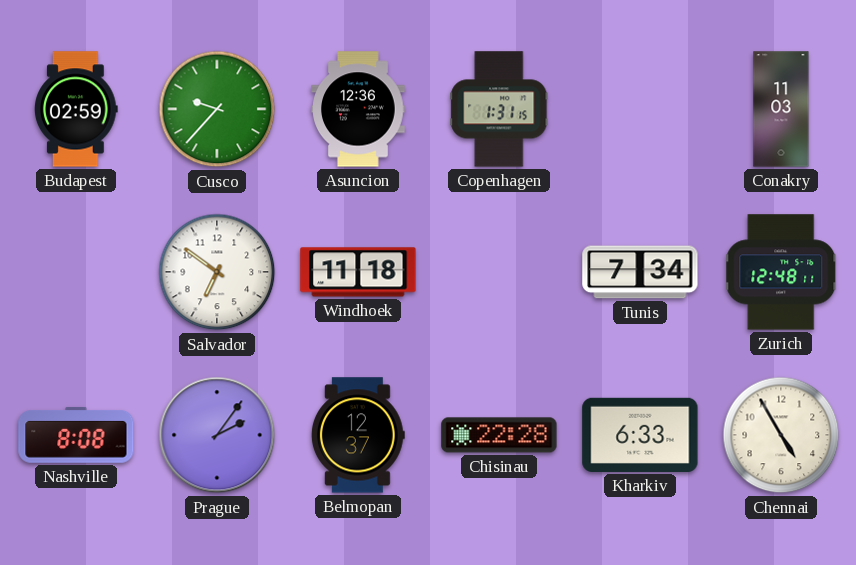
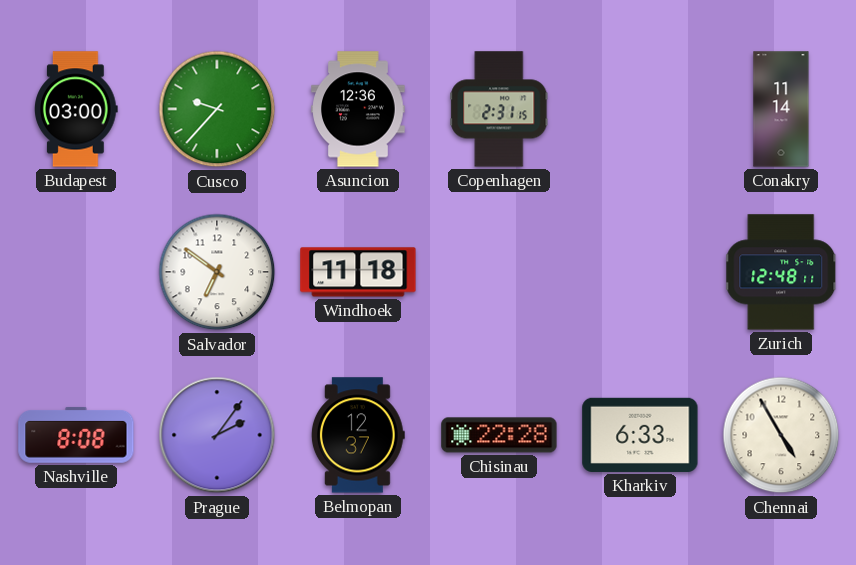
Budapest: 02:59 -> 03:00
Copenhagen: 1:31 -> 2:31
Conakry: 11:03 -> 11:14
Tunis: 7:34 -> none
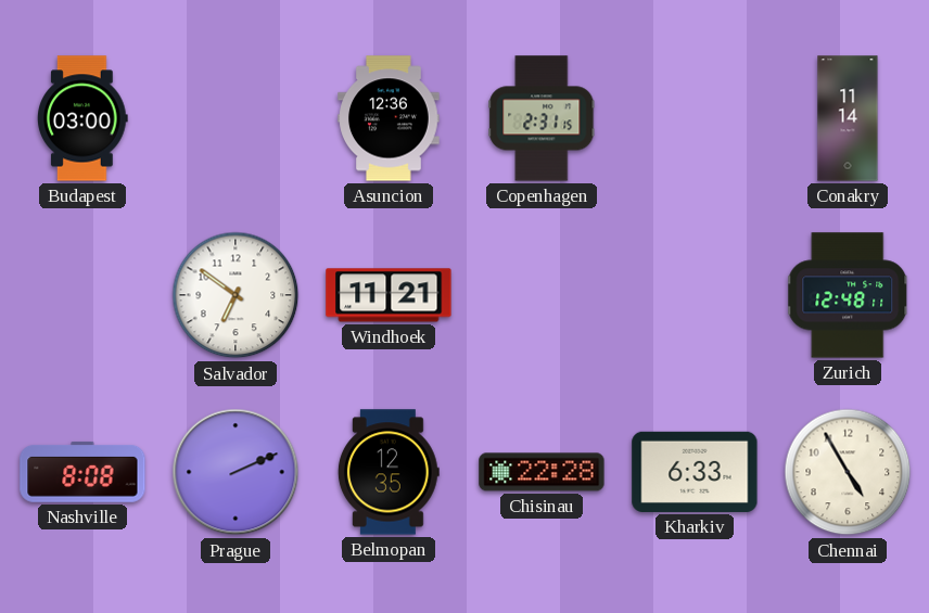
Cusco: 9:37 -> none
Windhoek: 11:18 -> 11:21
Prague: 2:06 -> 2:11
Belmopan: 12:37 -> 12:35
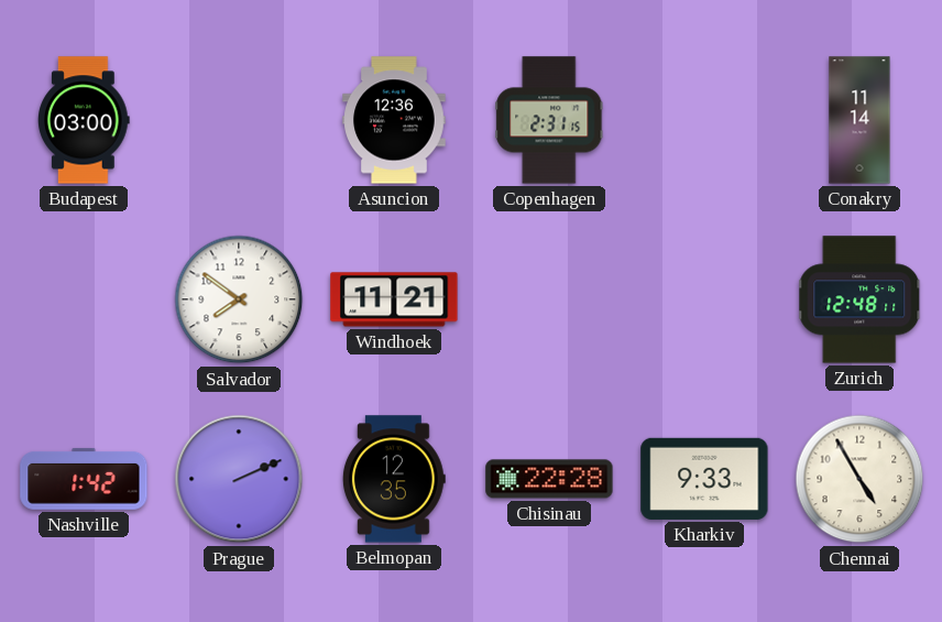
Salvador: 6:51 -> 7:51
Nashville: 8:08 -> 1:42
Kharkiv: 6:33 -> 9:33
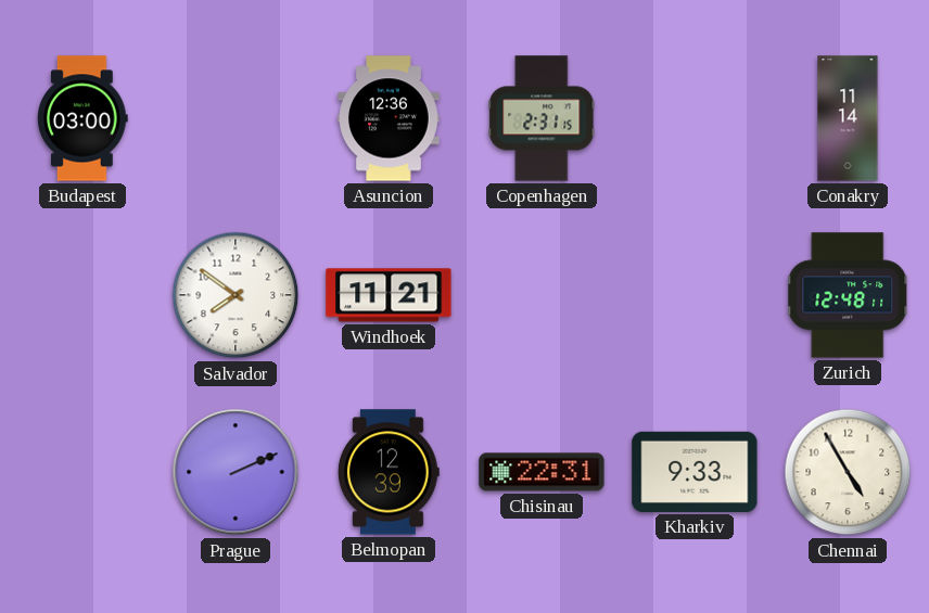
Nashville: 1:42 -> none
Belmopan: 12:35 -> 12:39
Chisinau: 22:28 -> 22:31
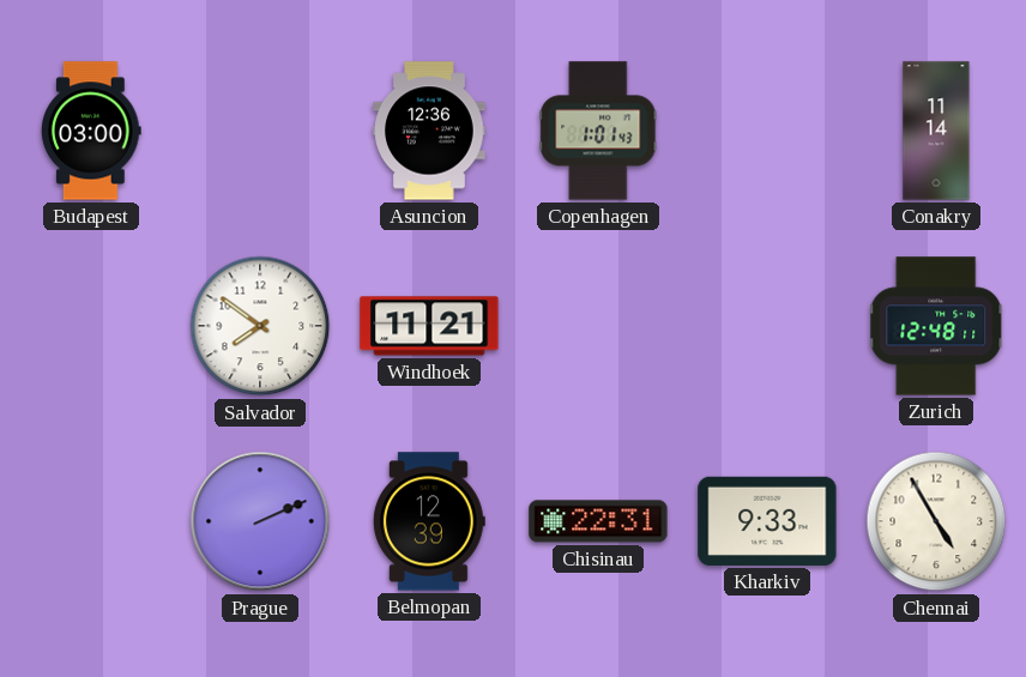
Copenhagen: 2:31 -> 1:01
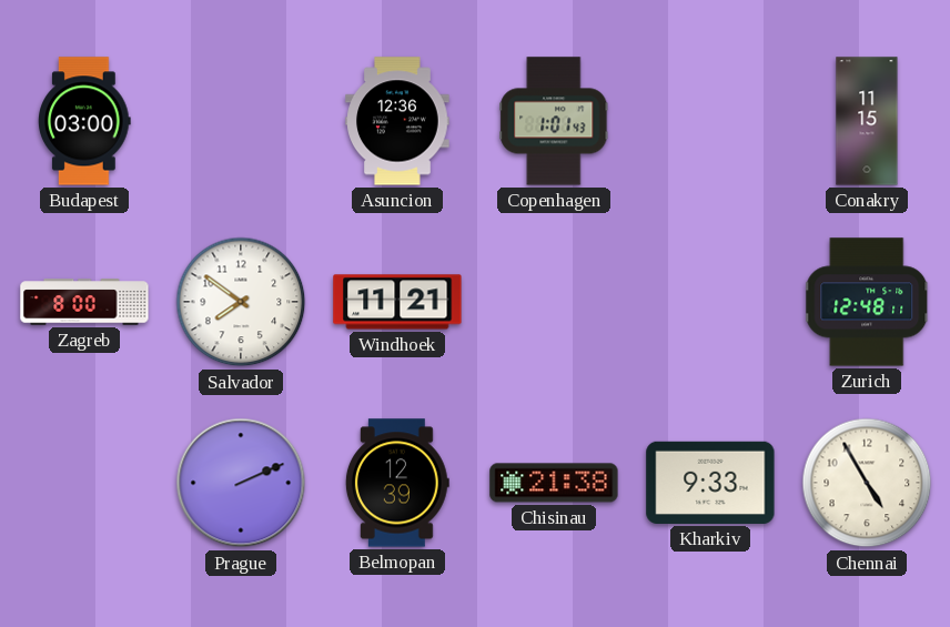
Conakry: 11:14 -> 11:15
Zagreb: none -> 8:00
Chisinau: 22:31 -> 21:38
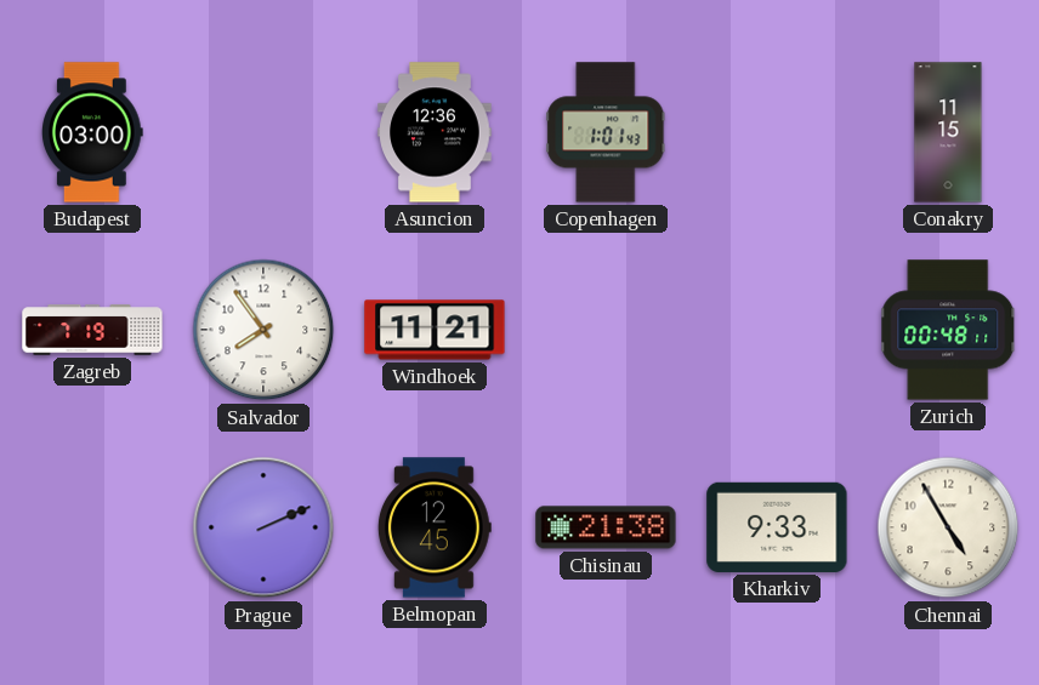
Zagreb: 8:00 -> 7:19
Salvador: 7:51 -> 7:54
Zurich: 12:48 -> 00:48
Belmopan: 12:39 -> 12:45
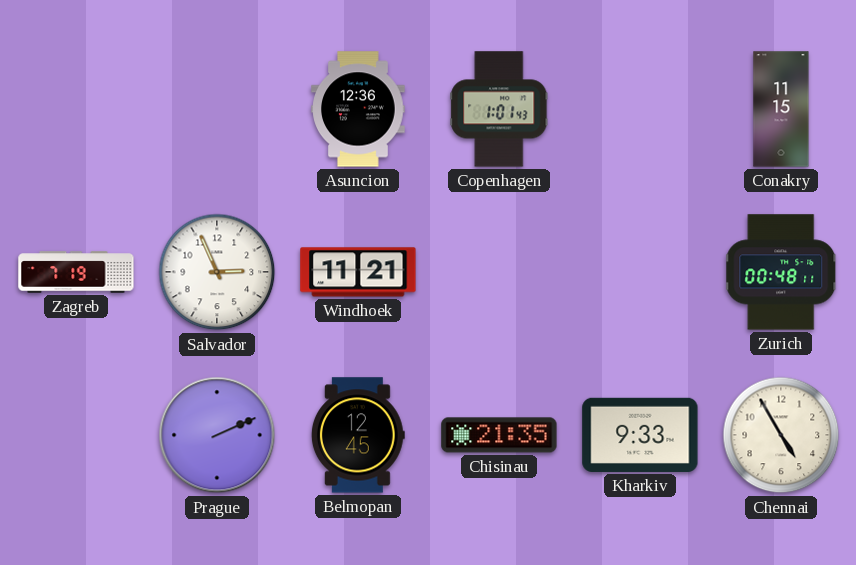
Budapest: 03:00 -> none
Salvador: 7:54 -> 2:56
Chisinau: 21:38 -> 21:35
